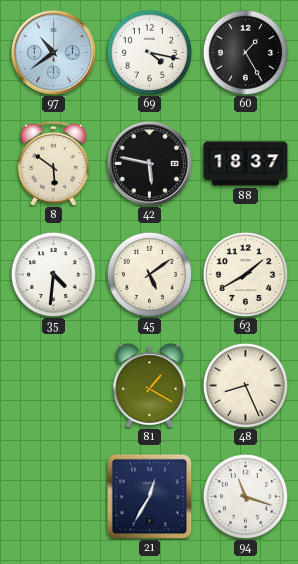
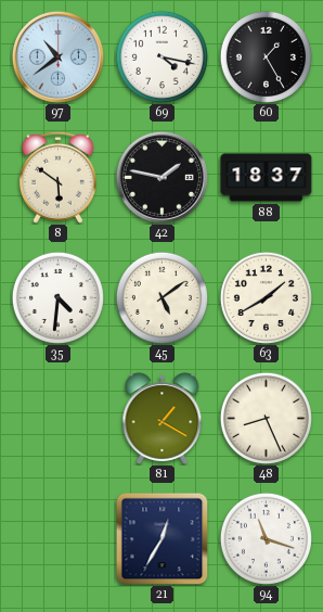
42: 5:47 -> 1:47
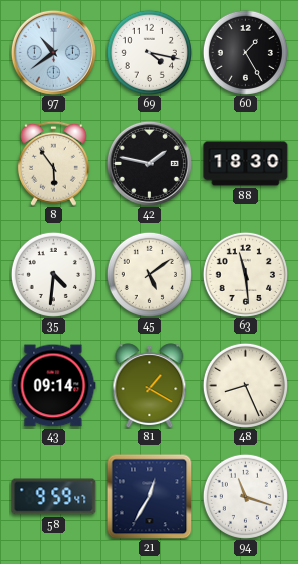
8: 5:51 -> 5:54
88: 18:37 -> 18:30
63: 1:40 -> 11:29
43: none -> 09:14
58: none -> 9:59
